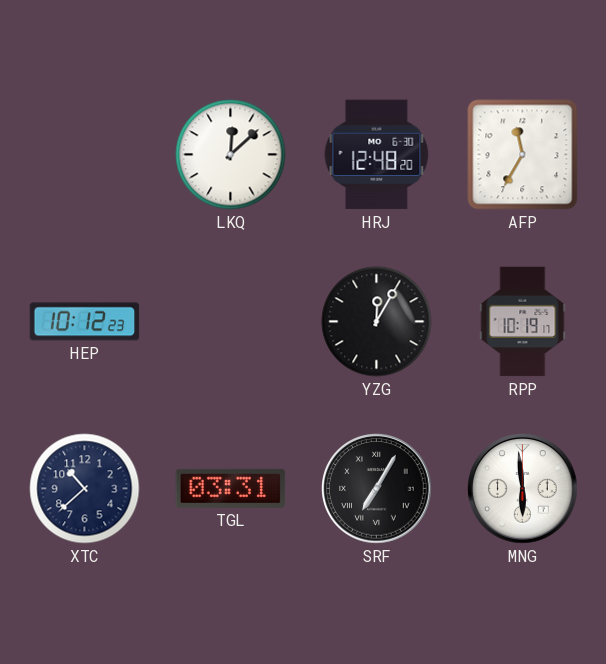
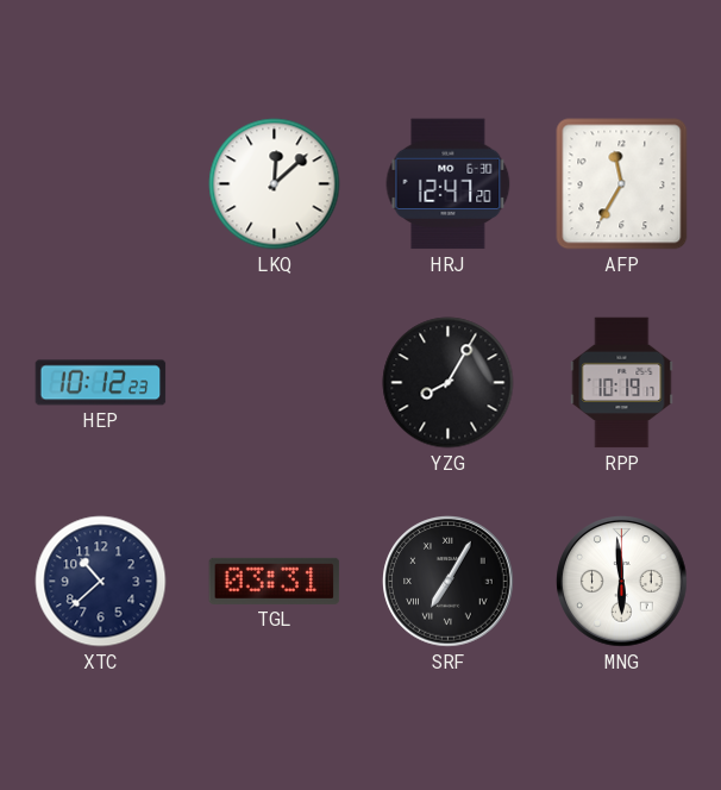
HRJ: 12:48 -> 12:47
YZG: 12:05 -> 8:05
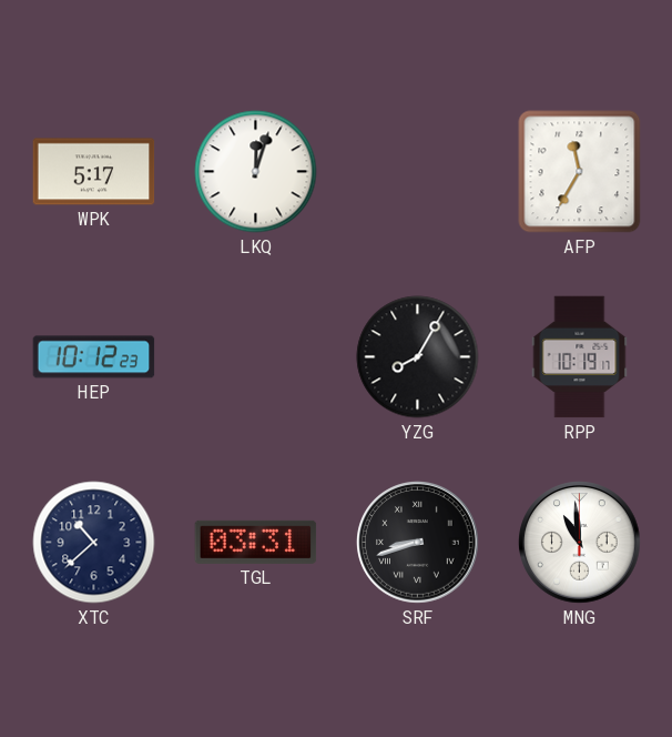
WPK: none -> 5:17
LKQ: 12:08 -> 12:03
HRJ: 12:47 -> none
SRF: 7:05 -> 8:42
MNG: 5:59 -> 10:59
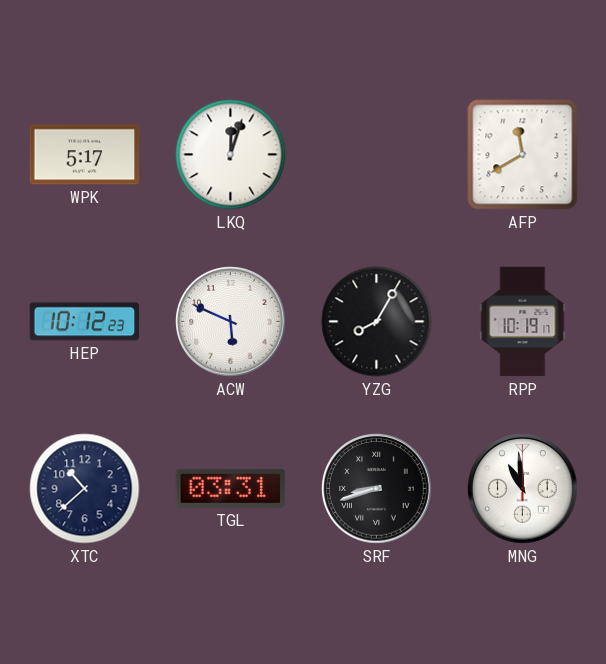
AFP: 11:35 -> 11:40
ACW: none -> 5:49
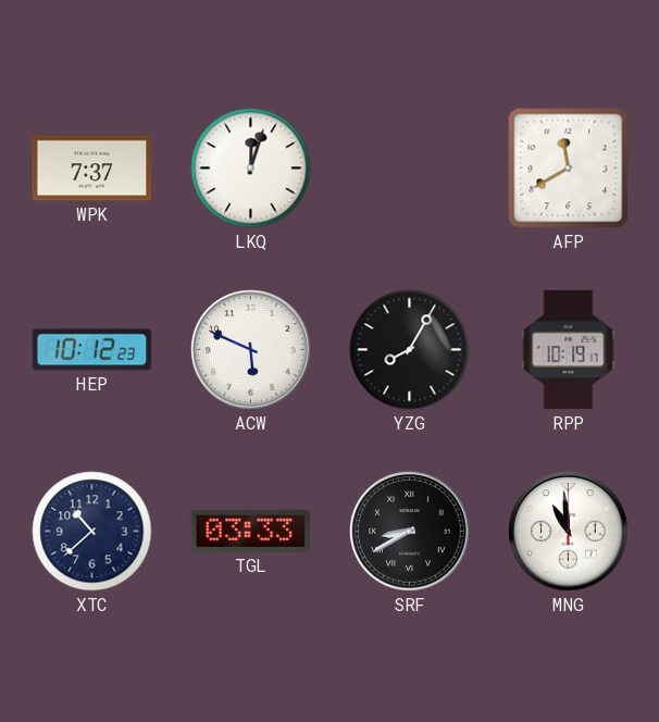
WPK: 5:17 -> 7:37
TGL: 03:31 -> 03:33
SRF: 8:42 -> 8:40
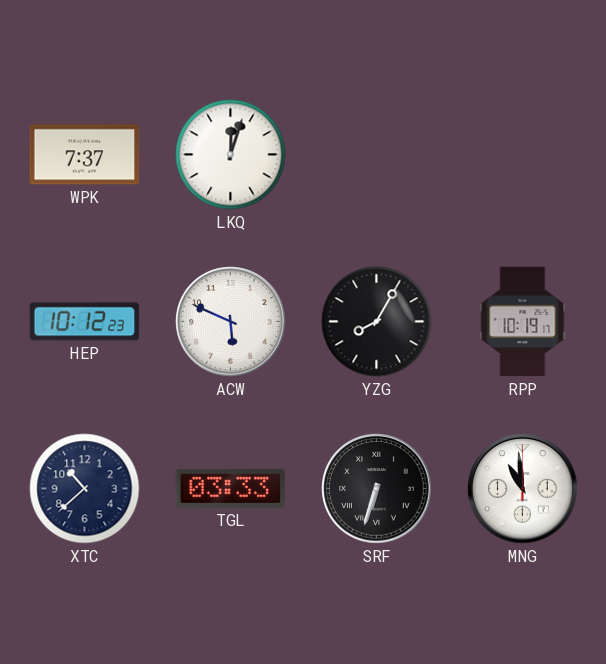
AFP: 11:40 -> none
SRF: 8:40 -> 6:33
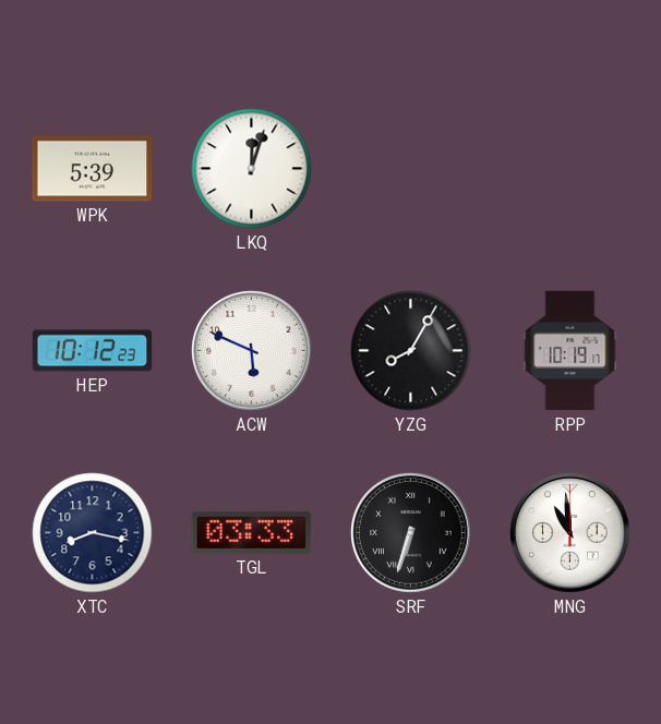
WPK: 7:37 -> 5:39
XTC: 10:38 -> 8:17
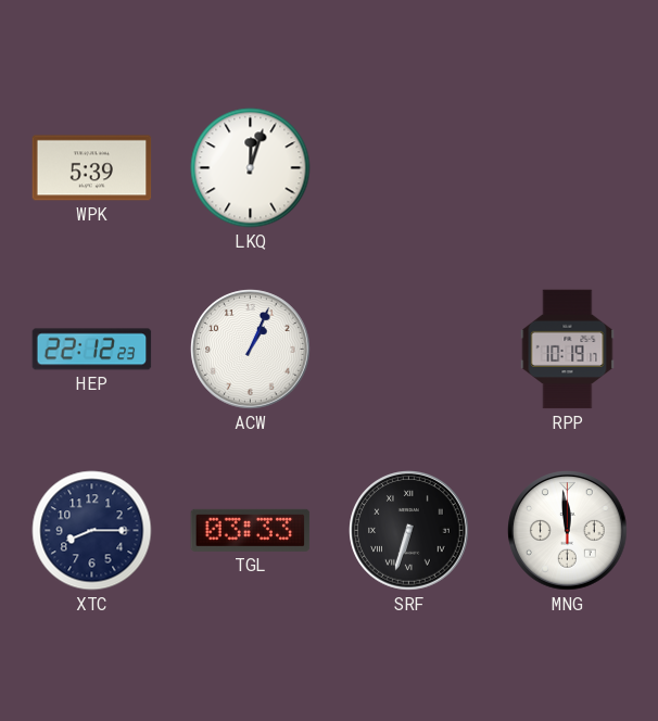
HEP: 10:12 -> 22:12
ACW: 5:49 -> 1:04
YZG: 8:05 -> none
XTC: 8:17 -> 8:15
MNG: 10:59 -> 11:59
